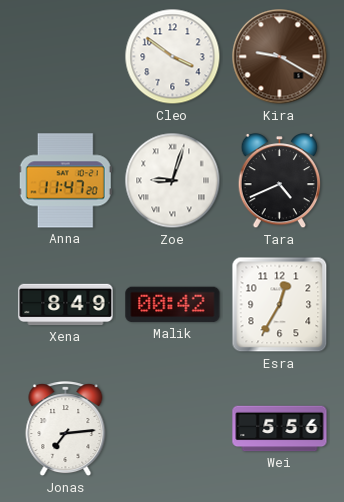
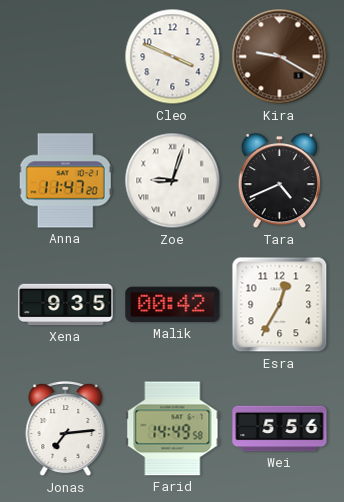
Cleo: 3:51 -> 3:49
Xena: 8:49 -> 9:35
Farid: none -> 14:49
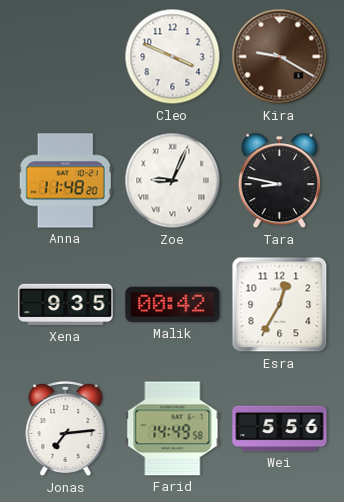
Anna: 11:47 -> 11:48
Zoe: 9:03 -> 9:04
Tara: 4:41 -> 8:47
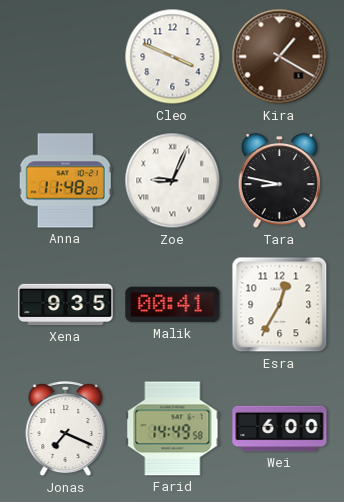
Kira: 9:20 -> 1:20
Malik: 00:42 -> 00:41
Jonas: 7:14 -> 7:19
Wei: 5:56 -> 6:00
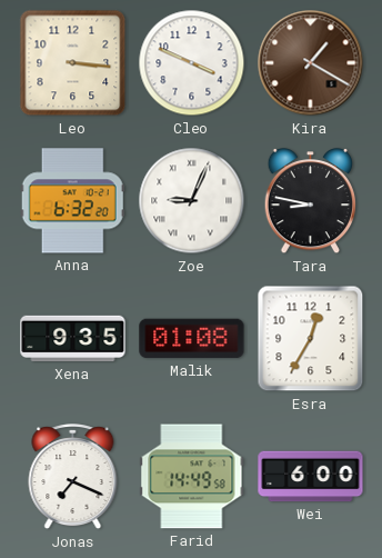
Leo: none -> 3:16
Anna: 11:48 -> 6:32
Malik: 00:41 -> 01:08
